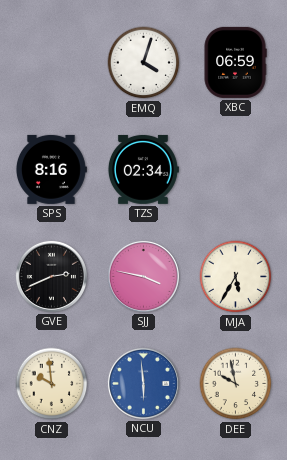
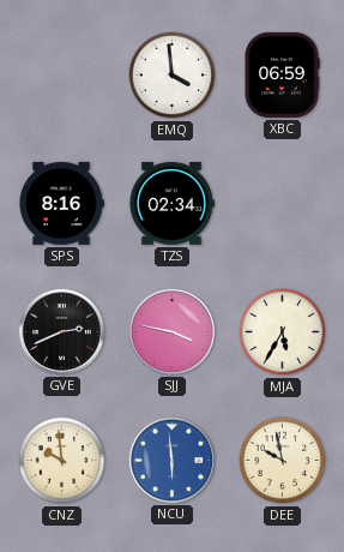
EMQ: 4:03 -> 3:59
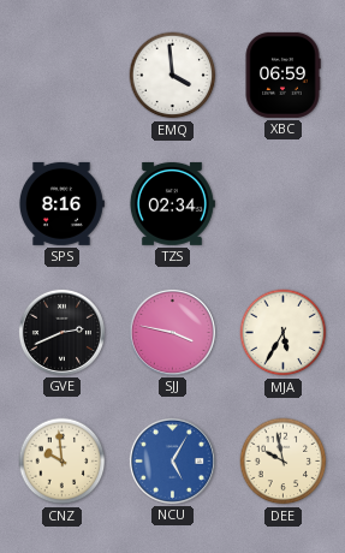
NCU: 5:59 -> 5:05
